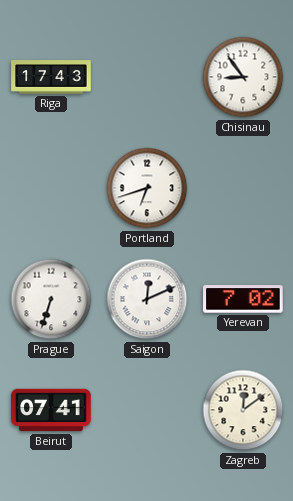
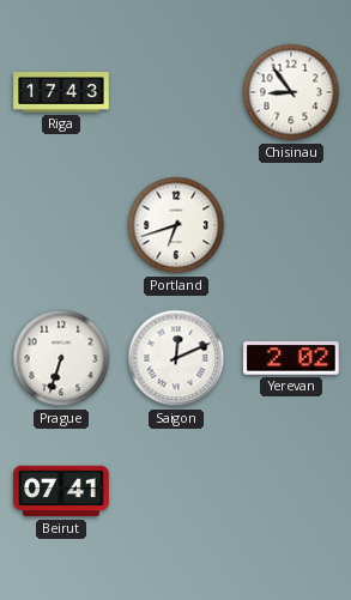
Yerevan: 7:02 -> 2:02
Zagreb: 12:09 -> none
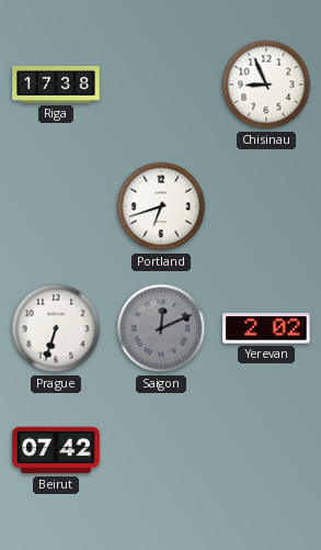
Riga: 17:43 -> 17:38
Chisinau: 8:54 -> 8:56
Saigon dial: white -> grey
Beirut: 07:41 -> 07:42
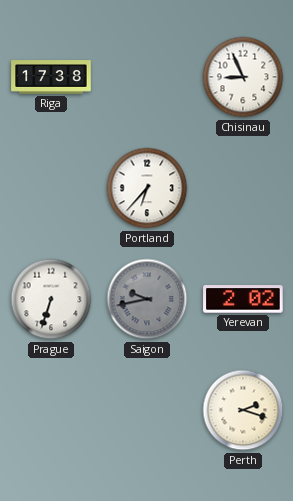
Portland: 6:42 -> 6:37
Saigon: 12:11 -> 9:43
Beirut: 07:42 -> none
Perth: none -> 2:18
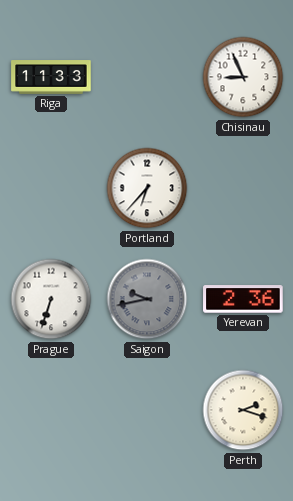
Riga: 17:38 -> 11:33
Yerevan: 2:02 -> 2:36
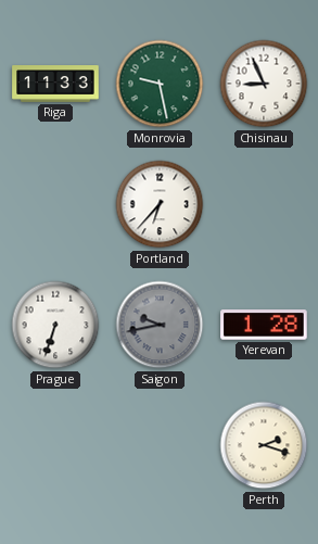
Monrovia: none -> 9:28
Yerevan: 2:36 -> 1:28
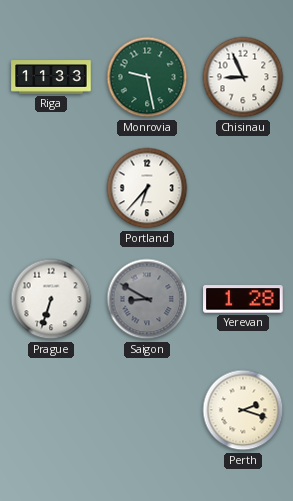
Saigon: 9:43 -> 8:50
